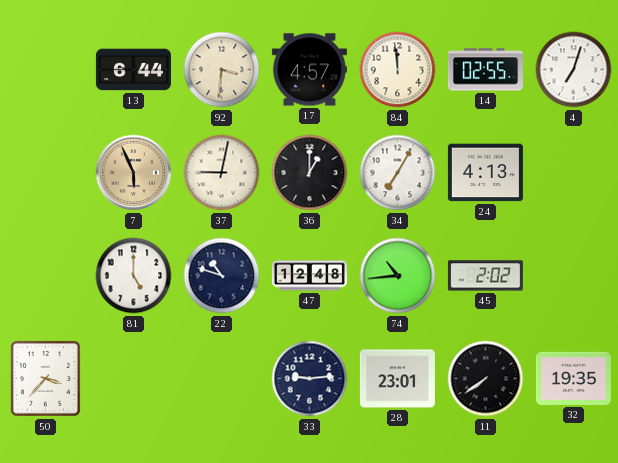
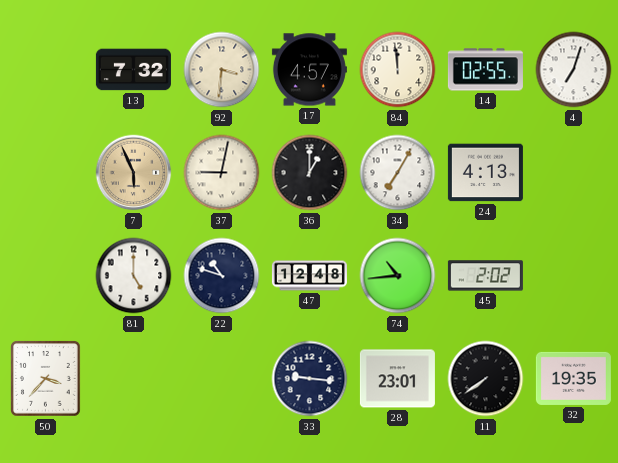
13: 6:44 -> 7:32
33: 9:14 -> 9:16
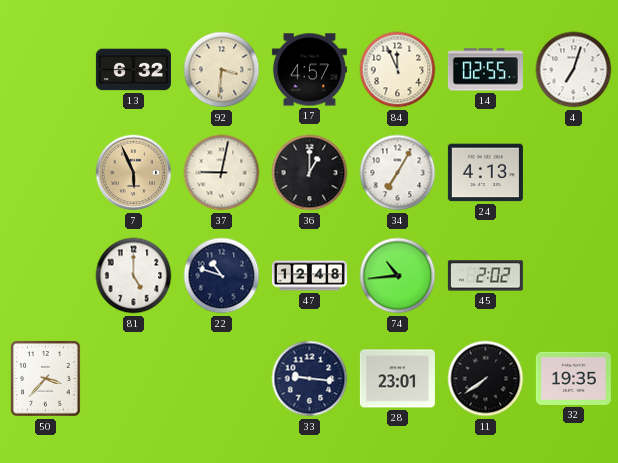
13: 7:32 -> 6:32
84: 11:59 -> 11:56
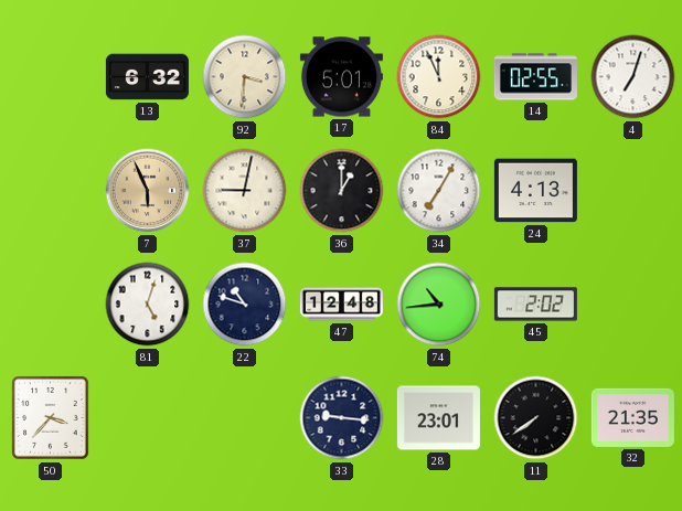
17: 4:57 -> 5:01
81: 5:00 -> 5:03
32: 19:35 -> 21:35
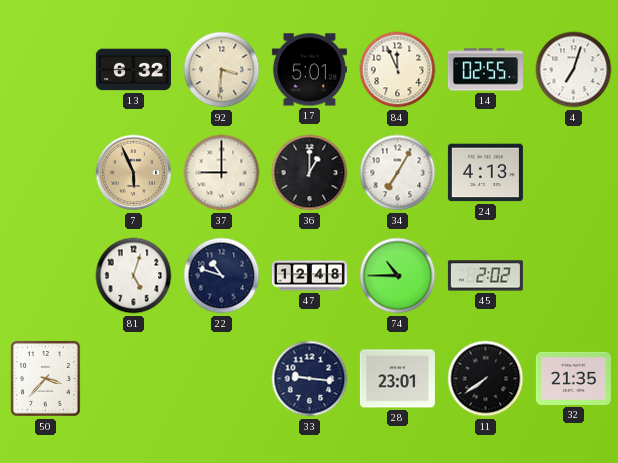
37: 9:02 -> 9:00
74: 10:44 -> 10:45
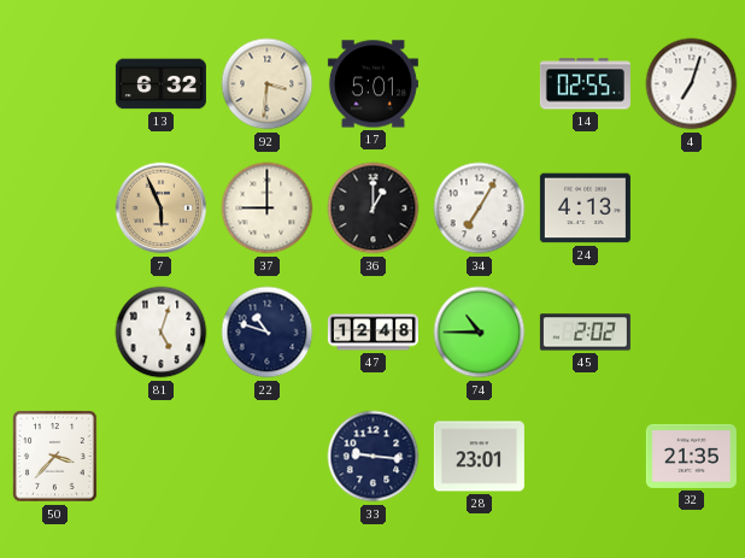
84: 11:56 -> none
11: 7:39 -> none
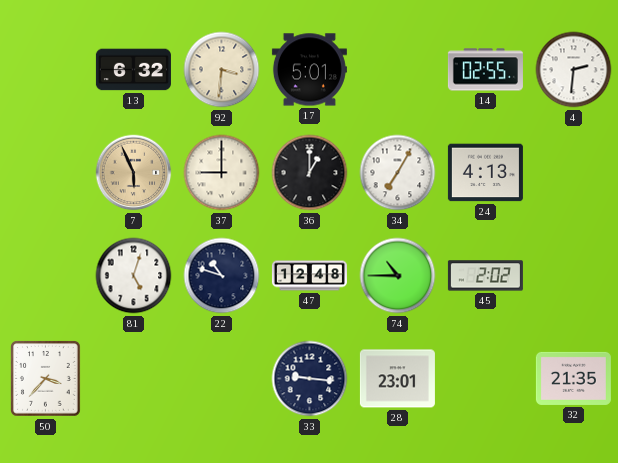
4: 7:03 -> 2:31
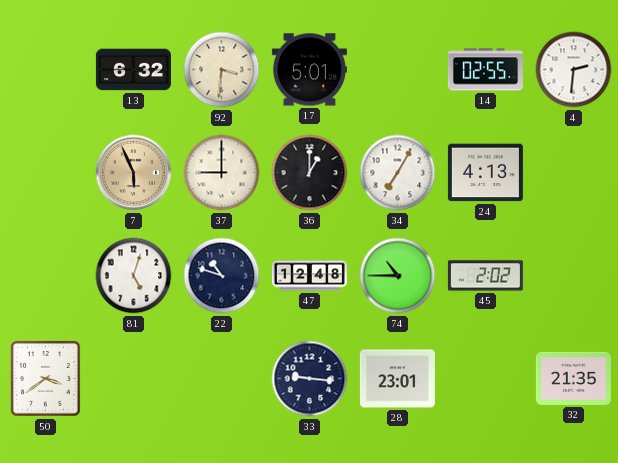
50: 3:37 -> 3:39
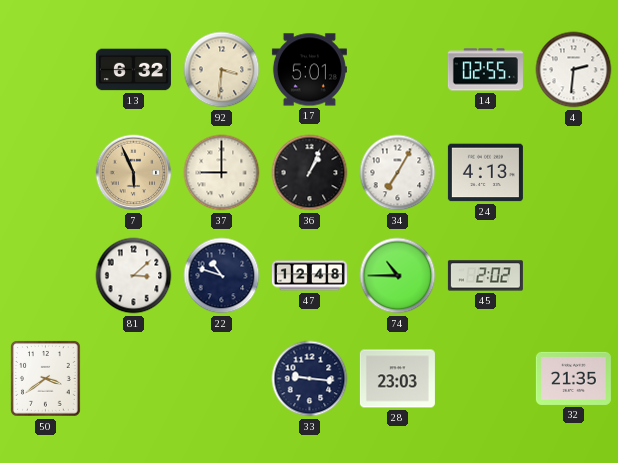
36: 1:00 -> 1:04
81: 5:03 -> 3:08
28: 23:01 -> 23:03
